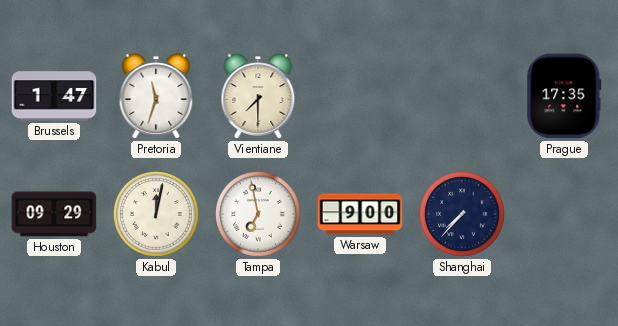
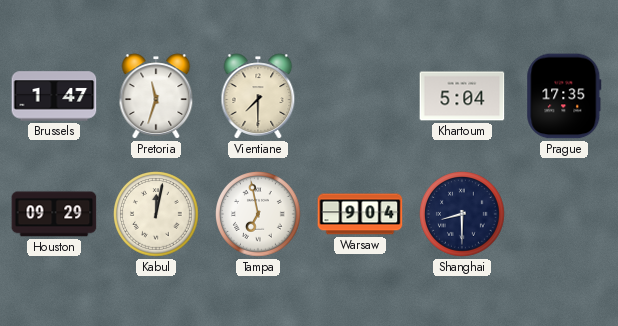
Khartoum: none -> 5:04
Warsaw: 9:00 -> 9:04
Shanghai: 7:37 -> 8:30
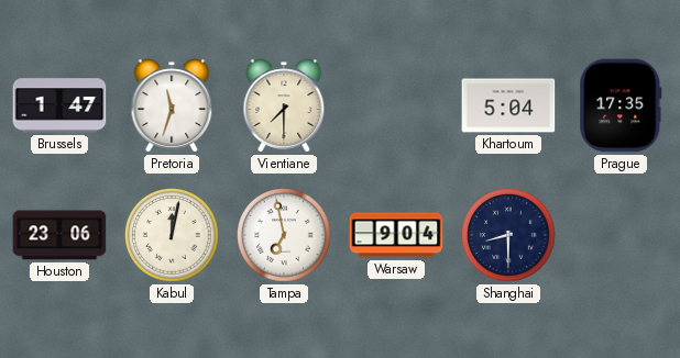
Houston: 09:29 -> 23:06
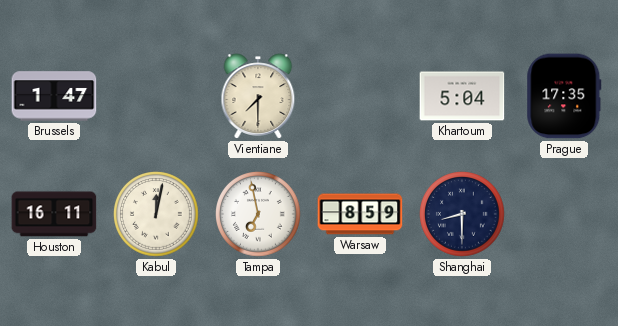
Pretoria: 11:33 -> none
Houston: 23:06 -> 16:11
Warsaw: 9:04 -> 8:59
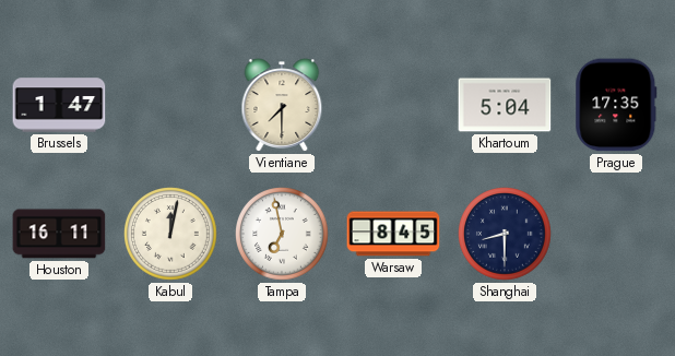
Warsaw: 8:59 -> 8:45
